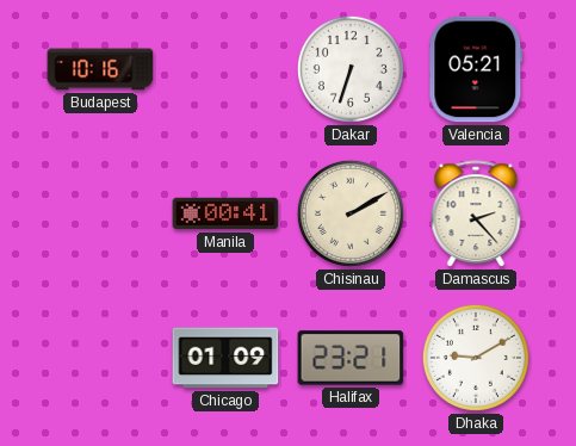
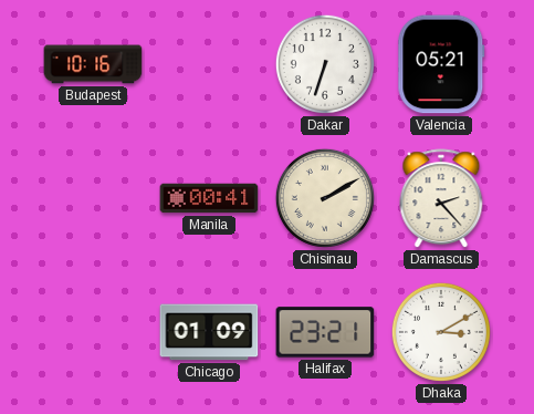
Dhaka: 9:10 -> 3:10
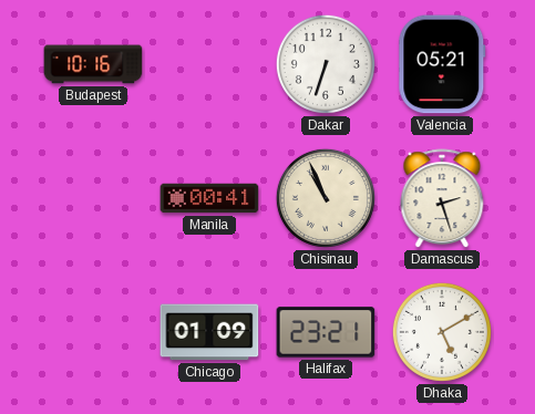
Chisinau: 2:10 -> 10:56
Damascus: 2:23 -> 2:27
Dhaka: 3:10 -> 5:10
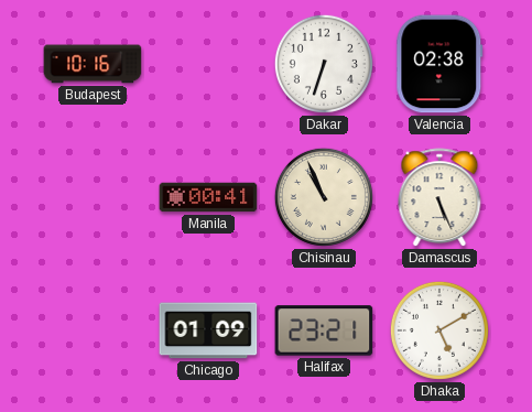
Valencia: 05:21 -> 02:38
Damascus: 2:27 -> 5:26
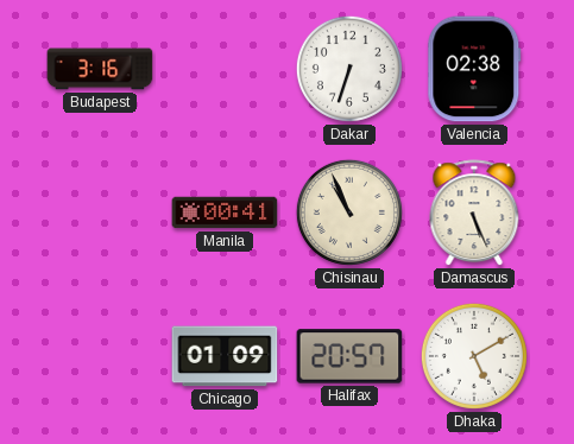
Budapest: 10:16 -> 3:16
Halifax: 23:21 -> 20:57
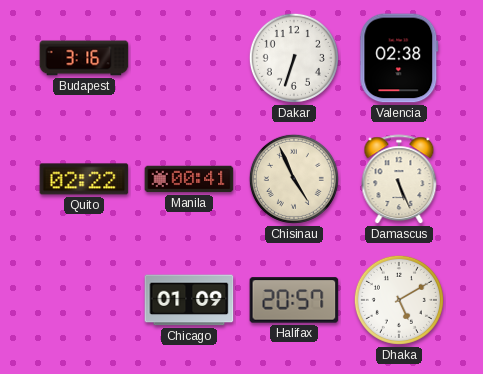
Quito: none -> 02:22
Chisinau: 10:56 -> 4:56
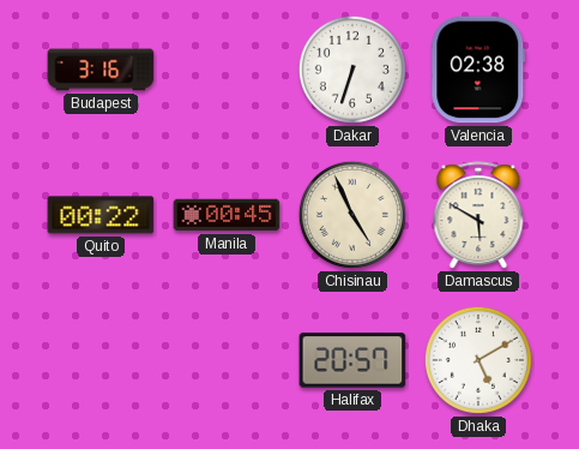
Quito: 02:22 -> 00:22
Manila: 00:41 -> 00:45
Damascus: 5:26 -> 5:50
Chicago: 01:09 -> none
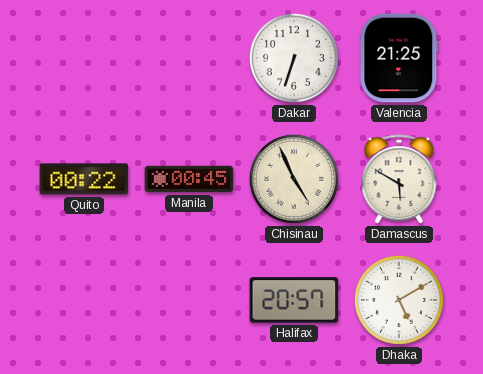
Budapest: 3:16 -> none
Valencia: 02:38 -> 21:25
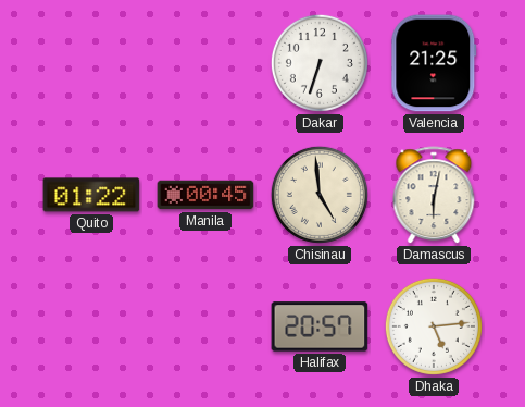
Quito: 00:22 -> 01:22
Chisinau: 4:56 -> 4:59
Damascus: 5:50 -> 6:02
Dhaka: 5:10 -> 5:14
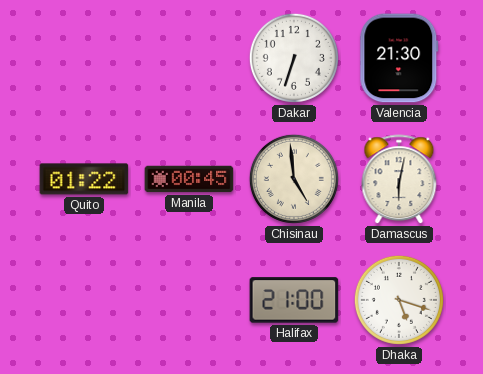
Valencia: 21:25 -> 21:30
Halifax: 20:57 -> 21:00
Dhaka: 5:14 -> 5:18
